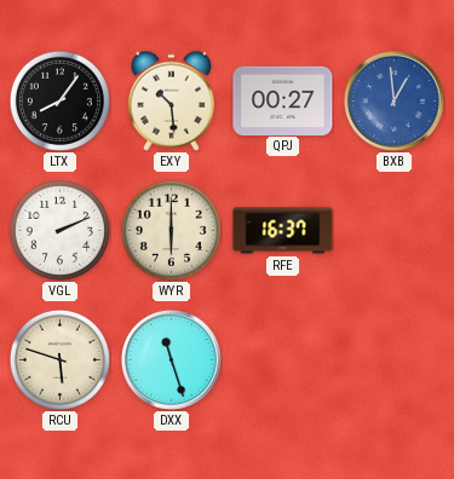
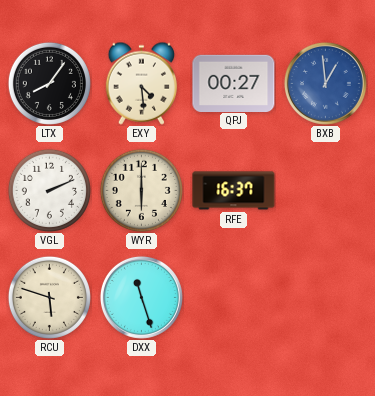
EXY: 10:29 -> 4:29
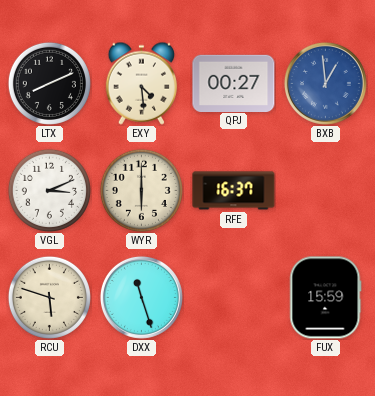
LTX: 8:06 -> 8:11
VGL: 2:11 -> 3:11
FUX: none -> 15:59
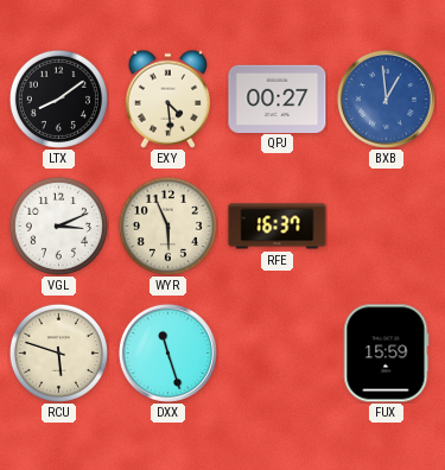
LTX: 8:11 -> 8:09
WYR: 6:00 -> 5:56
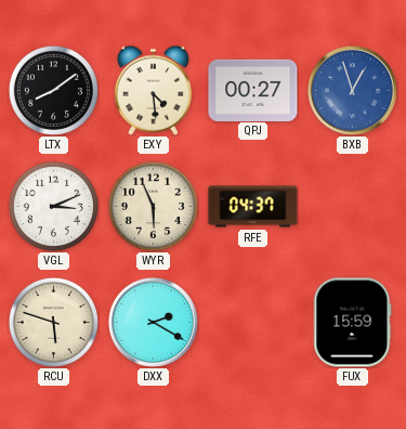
BXB: 12:59 -> 12:57
RFE: 16:37 -> 04:37
DXX: 11:27 -> 2:20
